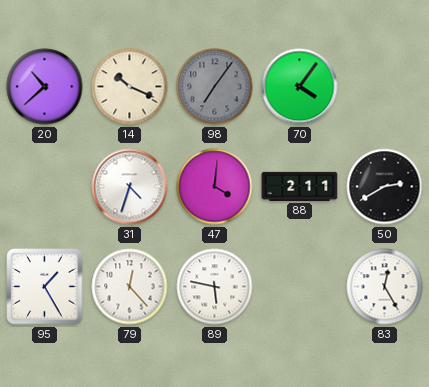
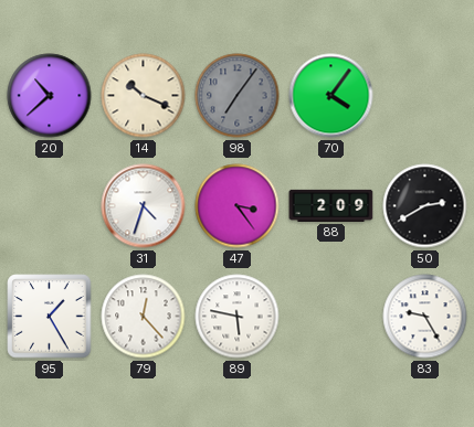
47: 4:01 -> 3:24
88: 2:11 -> 2:09
83: 12:25 -> 9:25
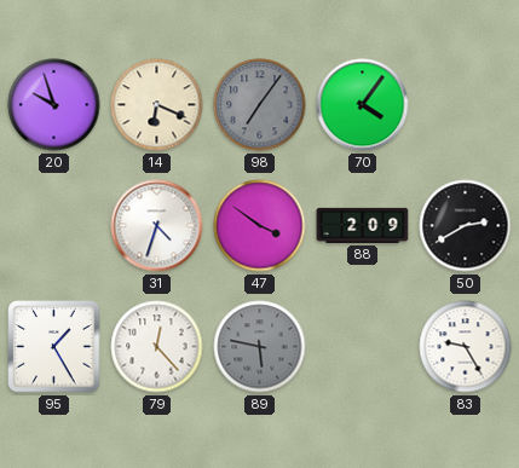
20: 10:38 -> 9:57
14: 10:19 -> 6:19
47: 3:24 -> 3:51
89 dial: white -> grey
